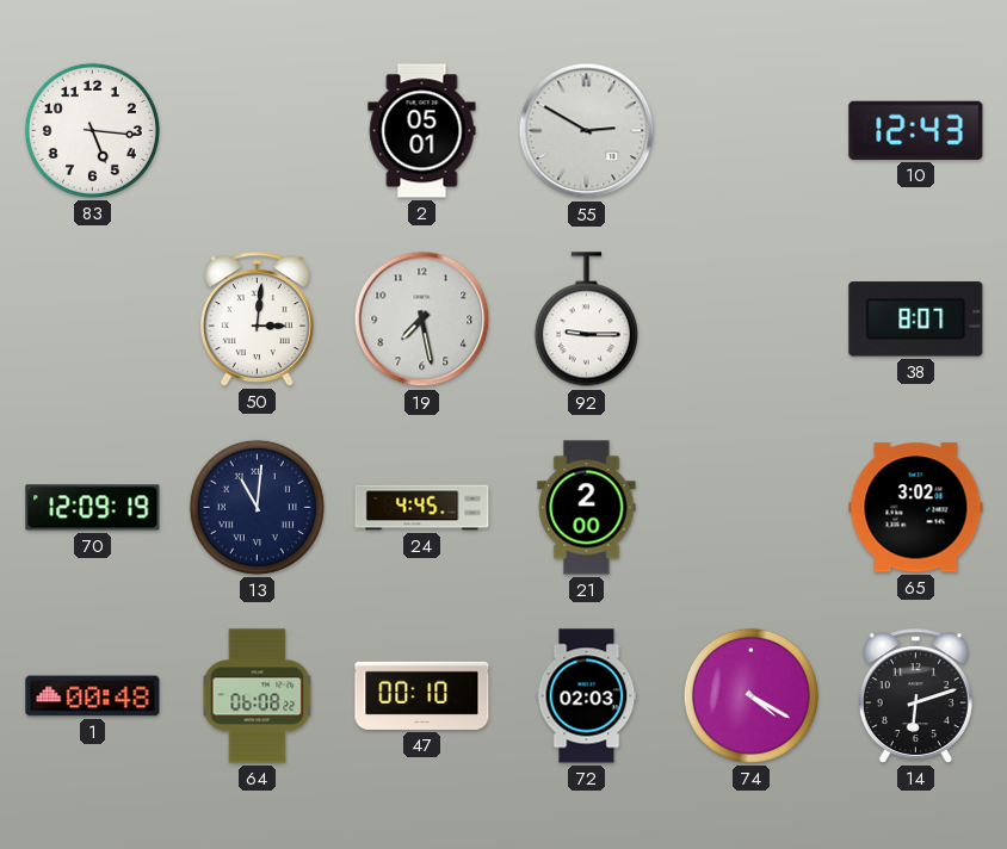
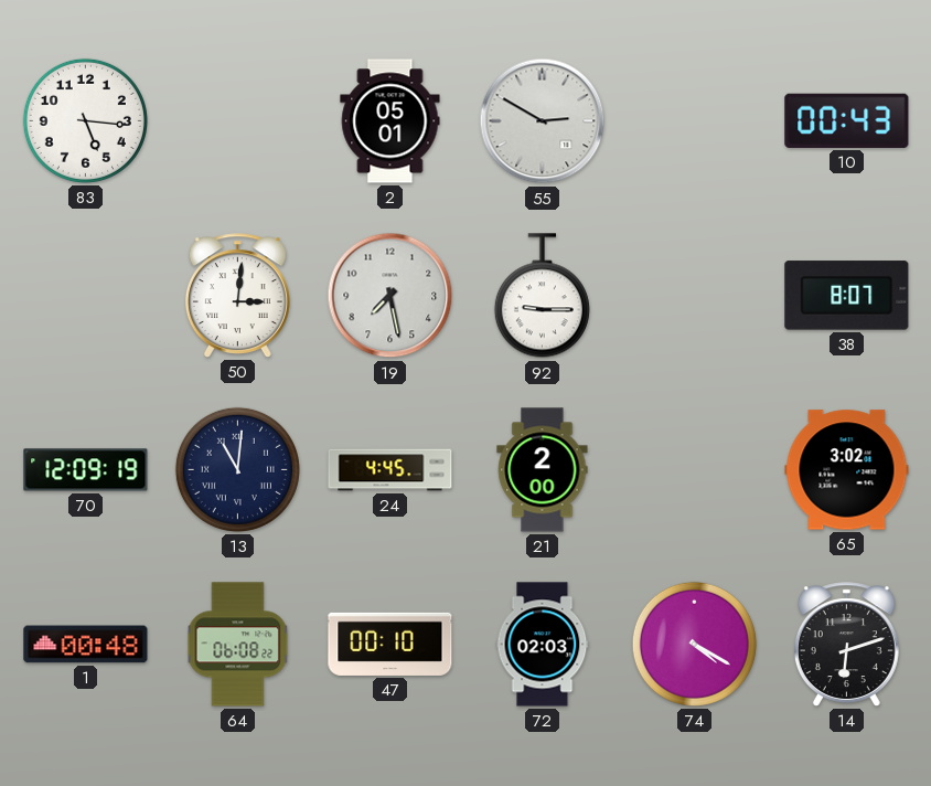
10: 12:43 -> 00:43
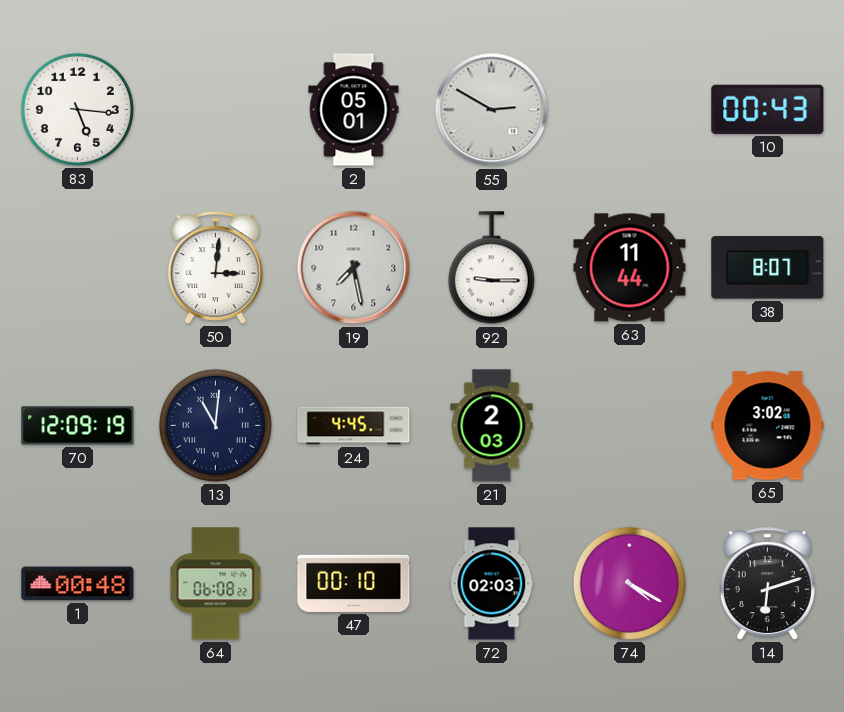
63: none -> 11:44
21: 2:00 -> 2:03
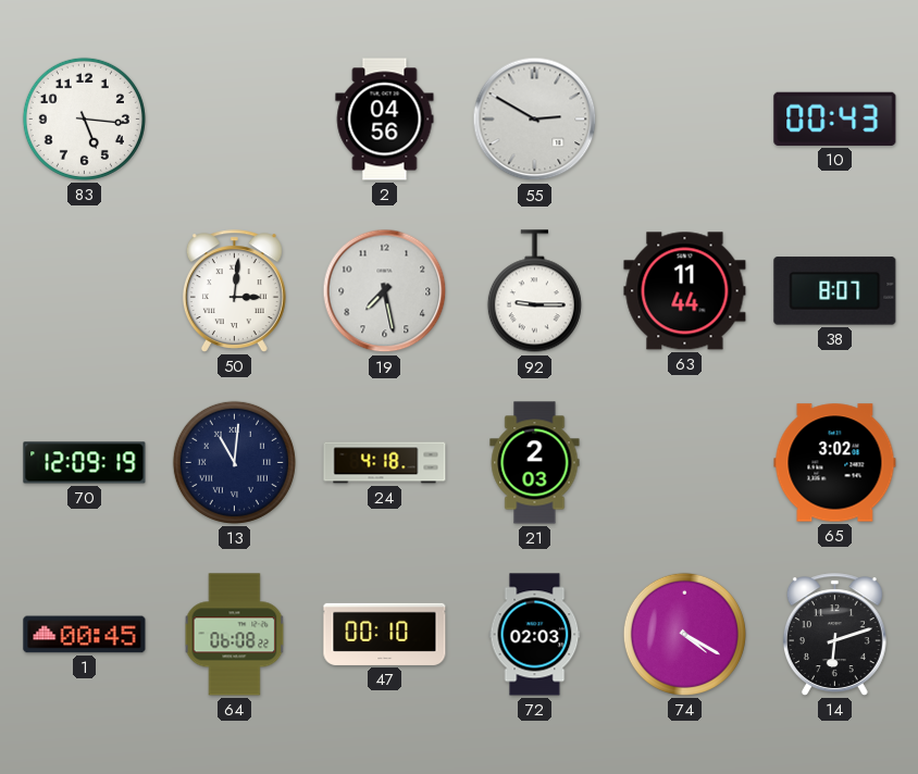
2: 05:01 -> 04:56
24: 4:45 -> 4:18
1: 00:48 -> 00:45
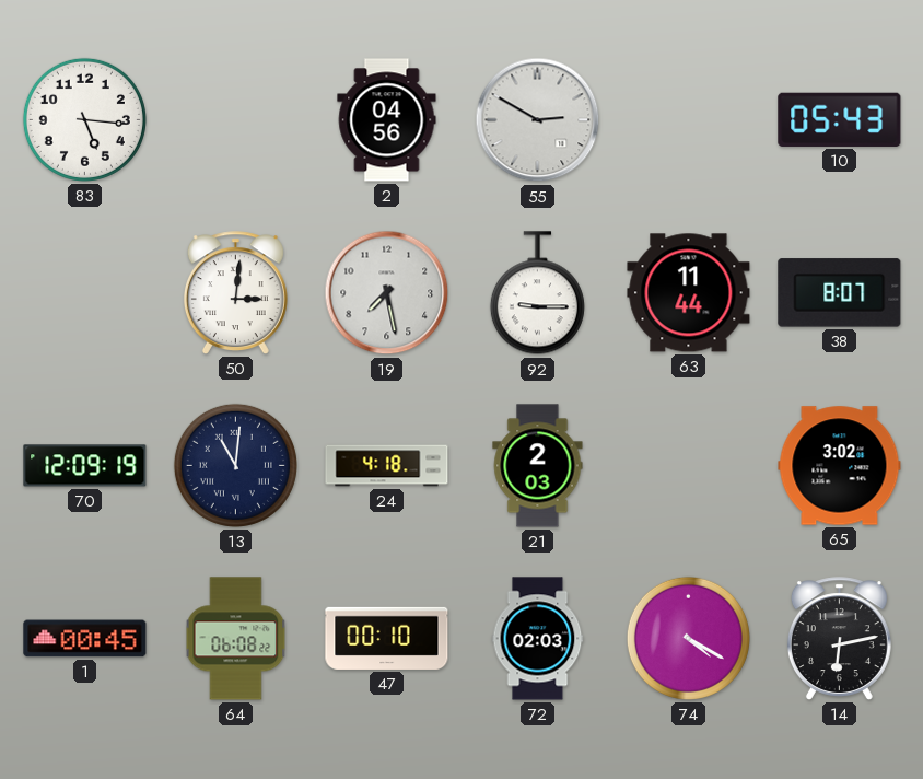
10: 00:43 -> 05:43
14: 6:12 -> 6:13
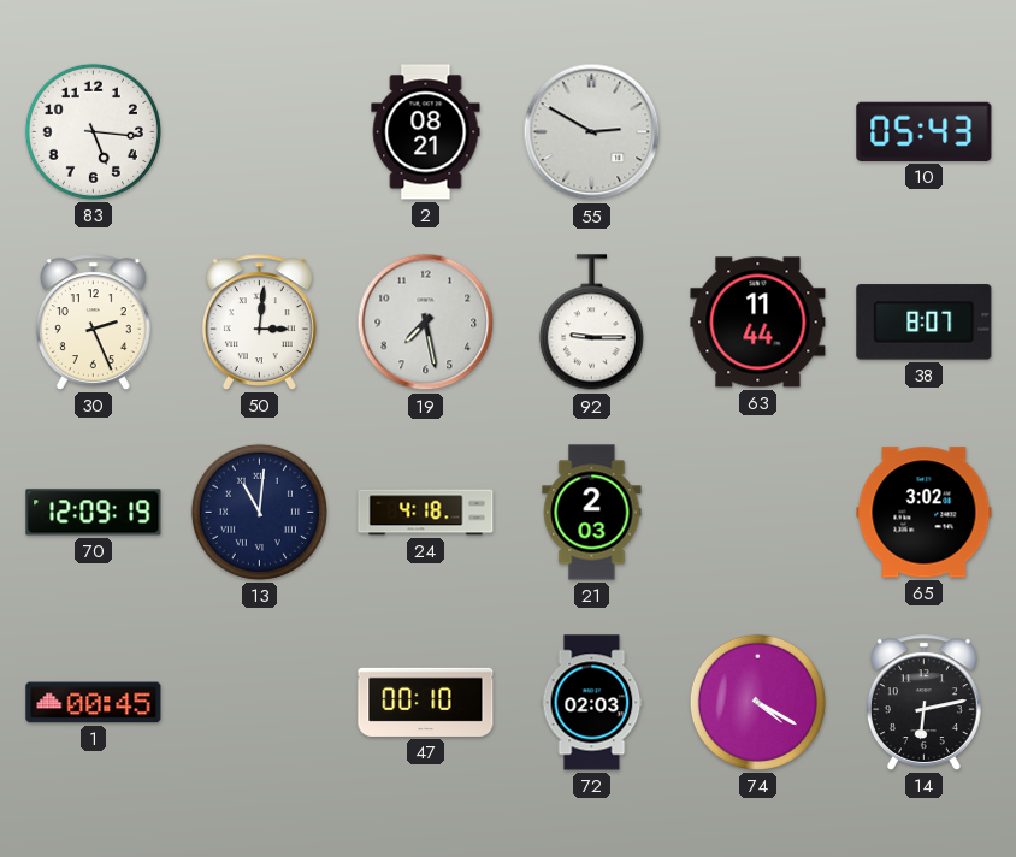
2: 04:56 -> 08:21
30: none -> 2:26
64: 06:08 -> none
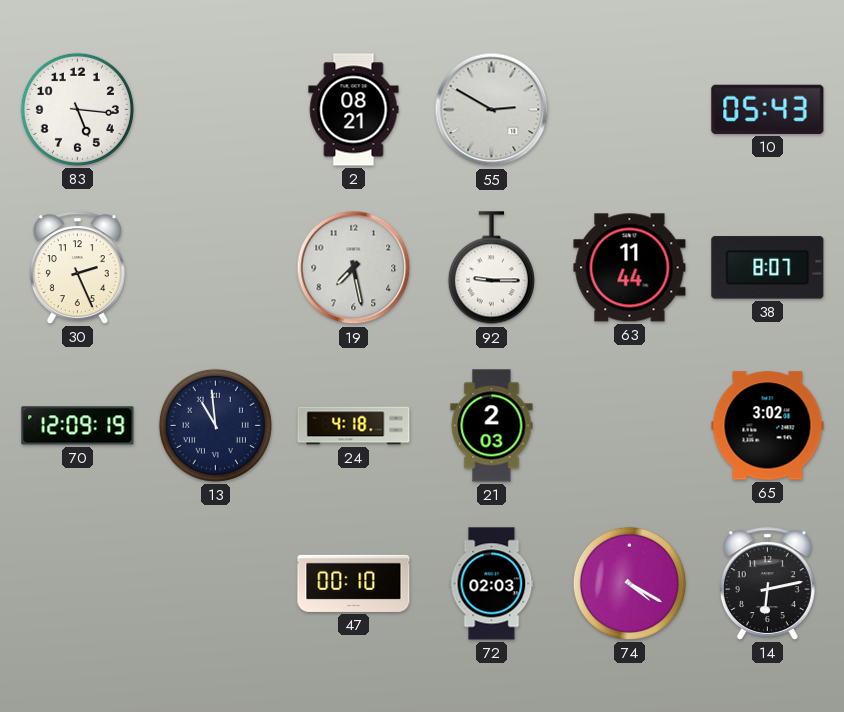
50: 3:01 -> none
13: 11:01 -> 10:59
1: 00:45 -> none
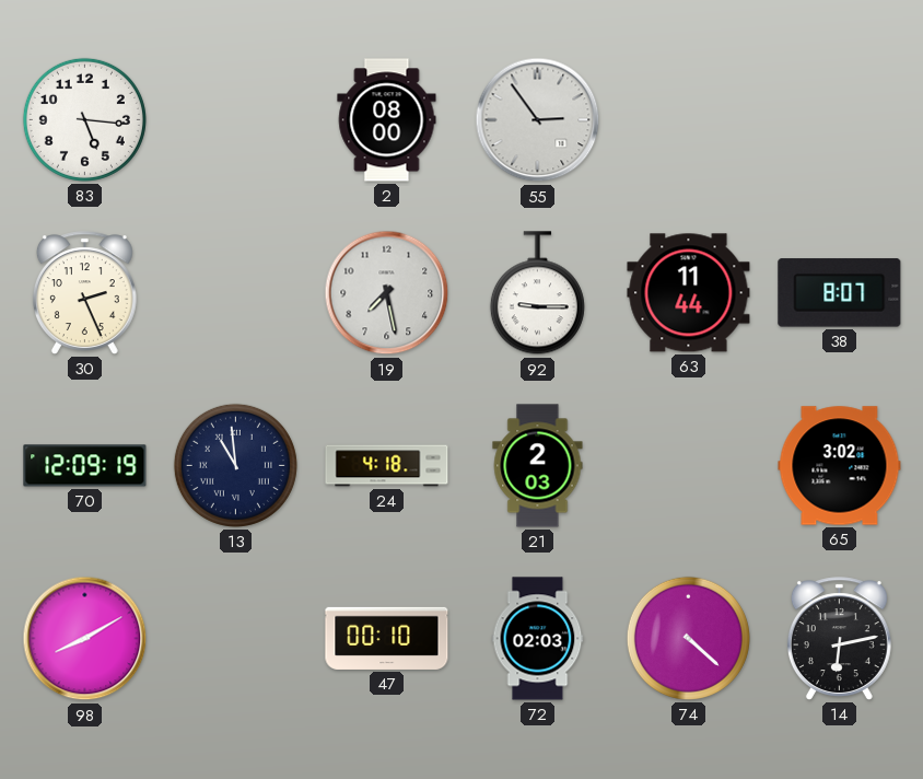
2: 08:21 -> 08:00
55: 2:50 -> 2:54
10: 05:43 -> none
98: none -> 8:10
74: 4:20 -> 4:22
